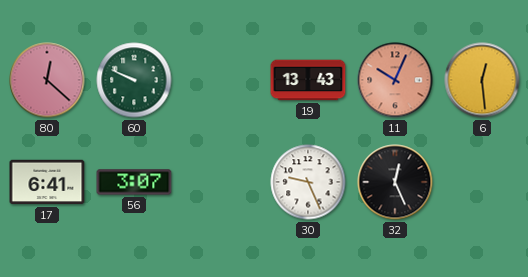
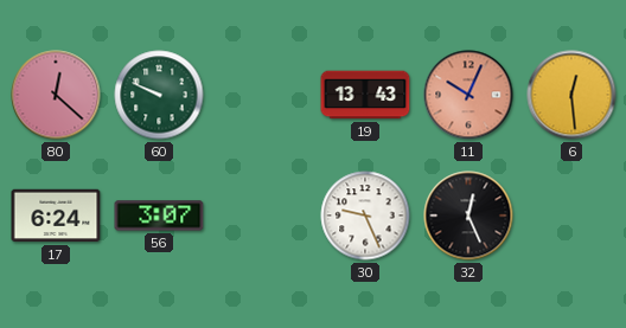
17: 6:41 -> 6:24
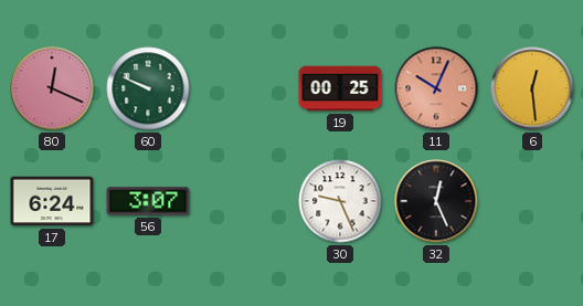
80: 12:22 -> 12:19
19: 13:43 -> 00:25
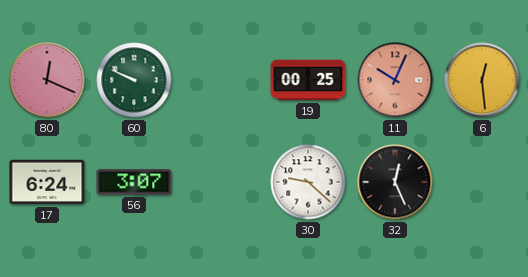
30: 9:26 -> 9:22
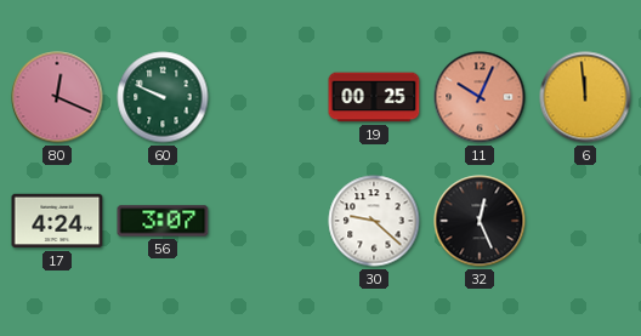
6: 12:29 -> 11:59
17: 6:24 -> 4:24
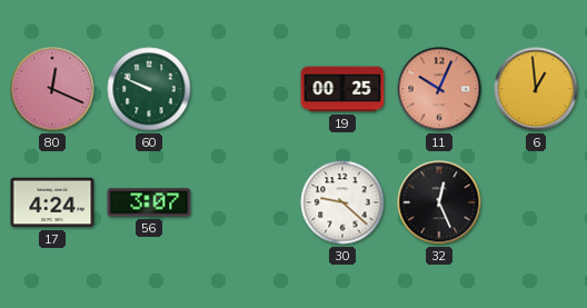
6: 11:59 -> 12:59
